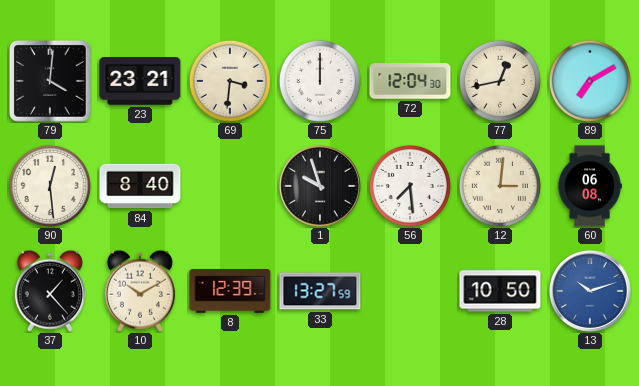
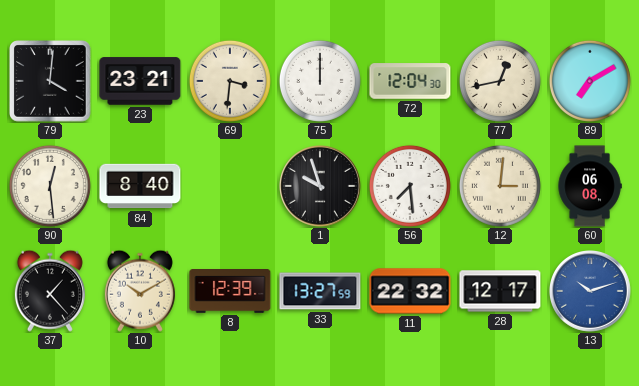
11: none -> 22:32
28: 10:50 -> 12:17
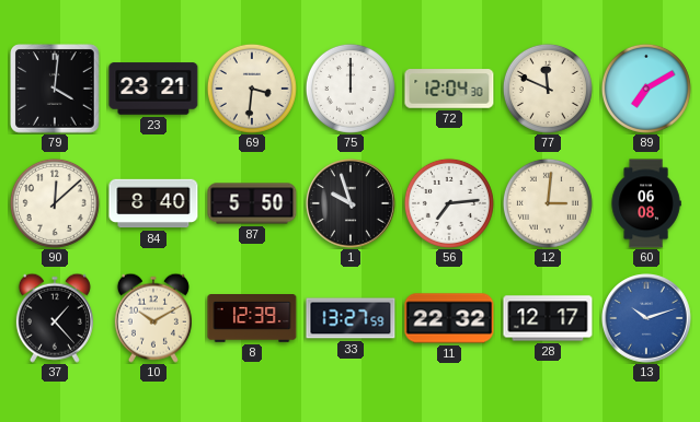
77: 12:43 -> 11:49
90: 12:29 -> 12:08
87: none -> 5:50
56: 7:29 -> 7:14
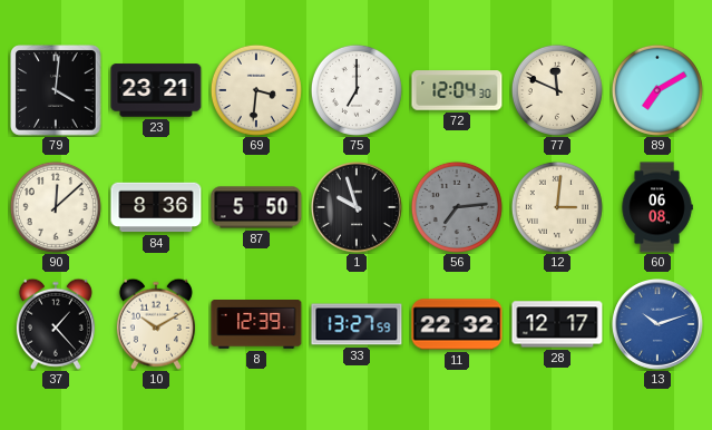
75: 12:00 -> 7:00
84: 8:40 -> 8:36
56 dial: white -> grey
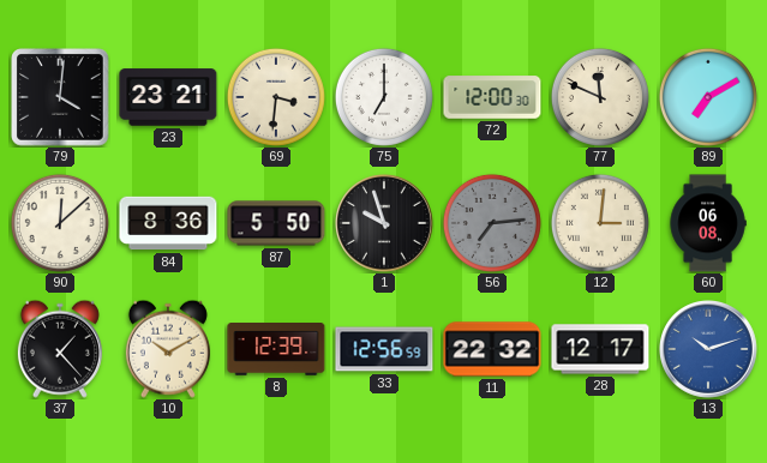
72: 12:04 -> 12:00
33: 13:27 -> 12:56
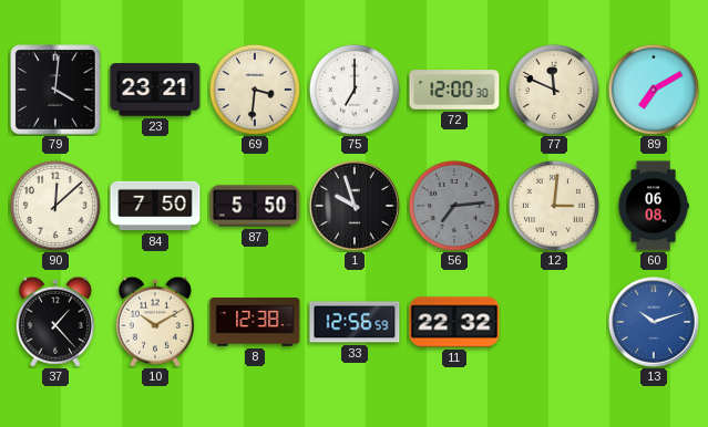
84: 8:36 -> 7:50
8: 12:39 -> 12:38
28: 12:17 -> none
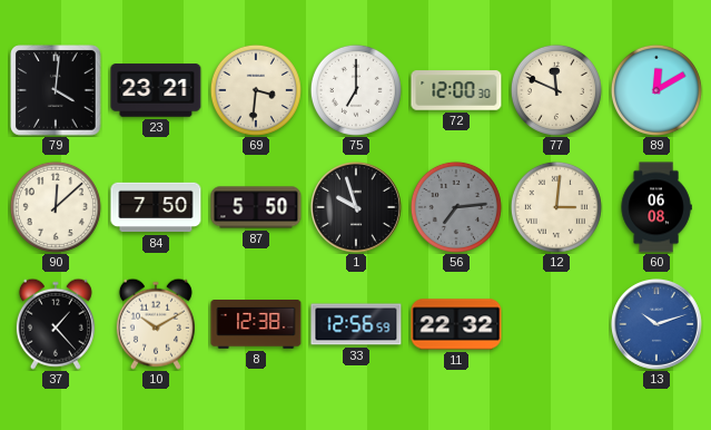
89: 7:10 -> 12:10
